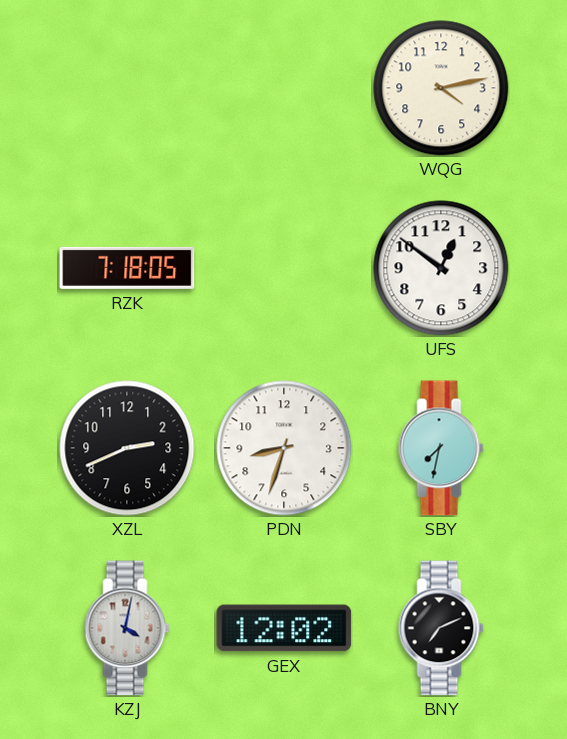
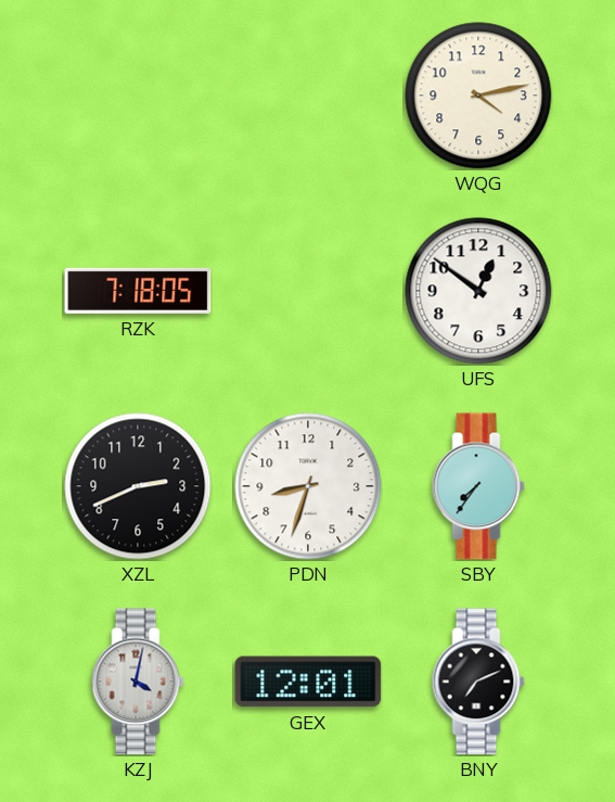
SBY: 7:32 -> 7:36
GEX: 12:02 -> 12:01
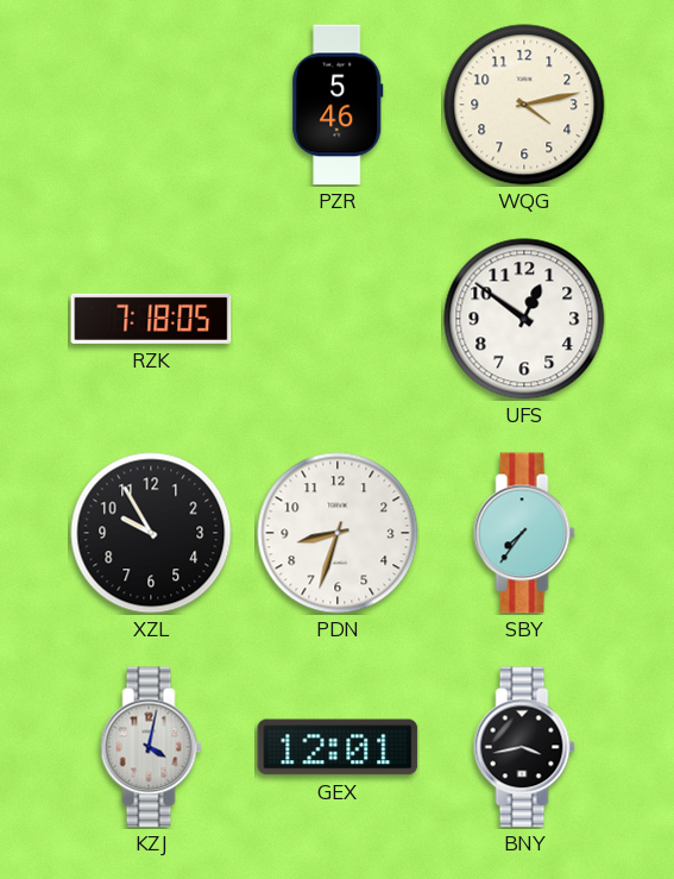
PZR: none -> 5:46
XZL: 2:41 -> 9:55
BNY: 7:11 -> 3:43
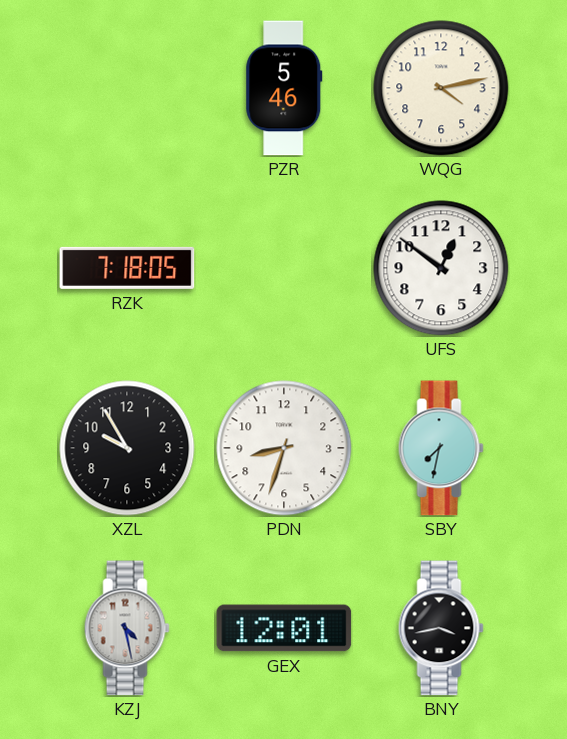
SBY: 7:36 -> 7:32
KZJ: 4:02 -> 4:28
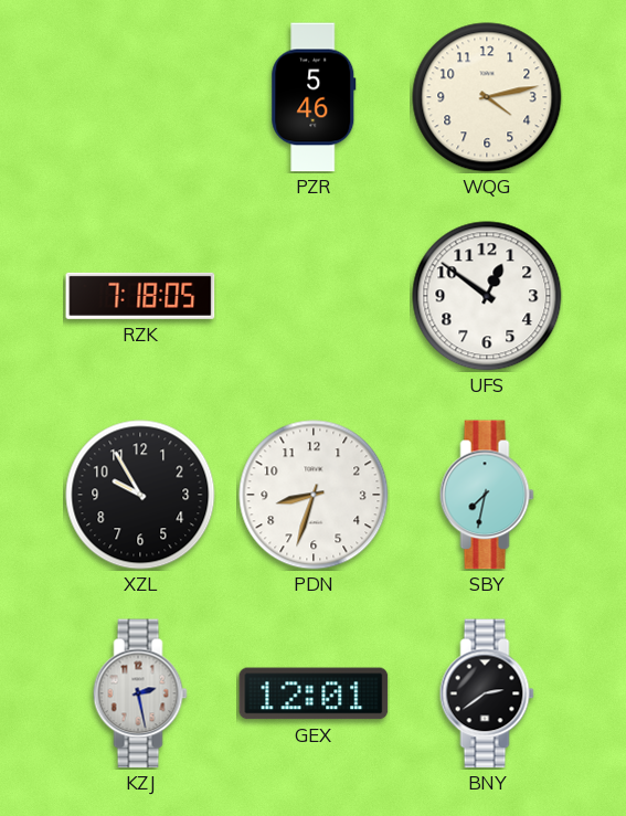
KZJ: 4:28 -> 2:28
BNY: 3:43 -> 2:39
